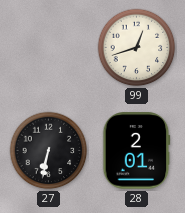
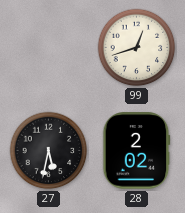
27: 6:32 -> 5:32
28: 2:01 -> 2:02
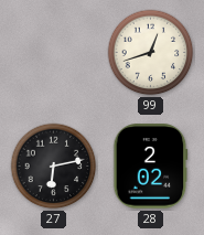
27: 5:32 -> 6:13
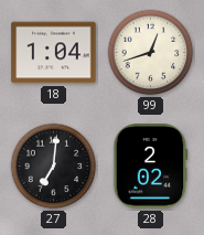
18: none -> 1:04
27: 6:13 -> 7:01
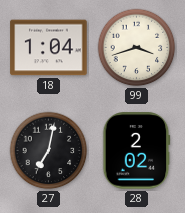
99: 12:42 -> 3:42
27: 7:01 -> 7:02
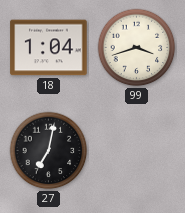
28: 2:02 -> none
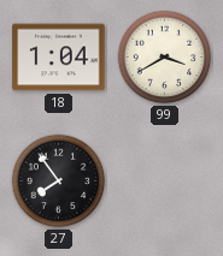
99: 3:42 -> 3:40
27: 7:02 -> 7:54
